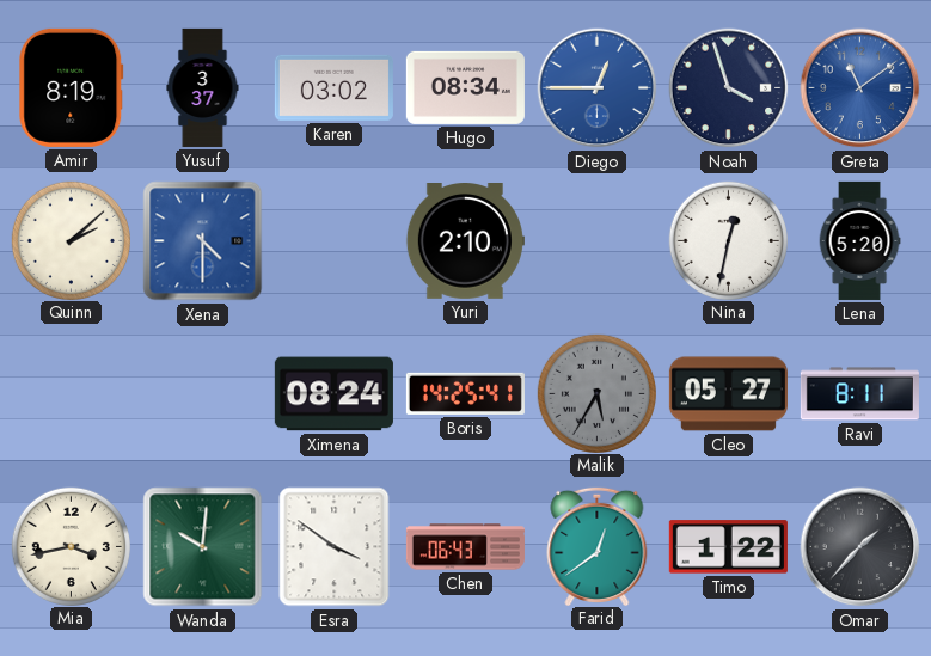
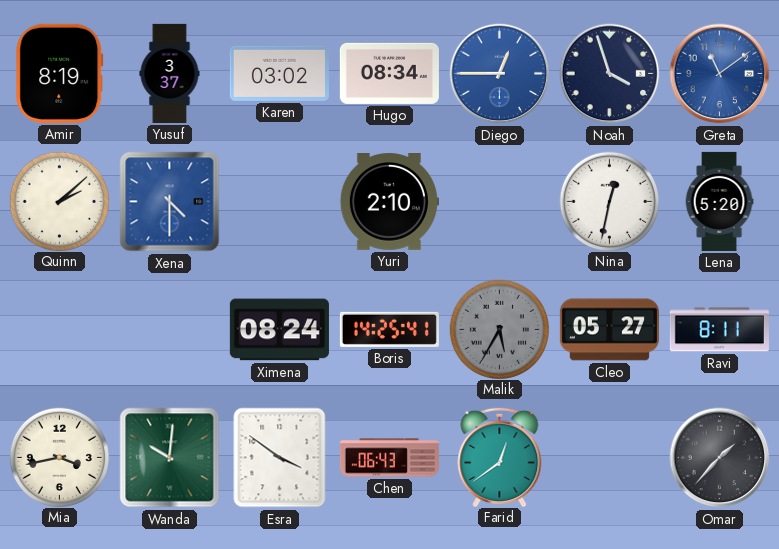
Timo: 1:22 -> none
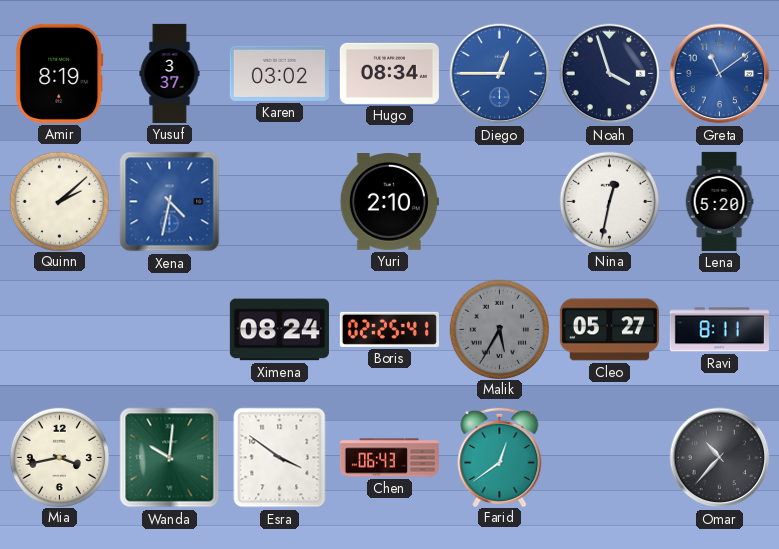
Xena: 4:30 -> 4:32
Boris: 14:25 -> 02:25
Omar: 1:37 -> 10:37
